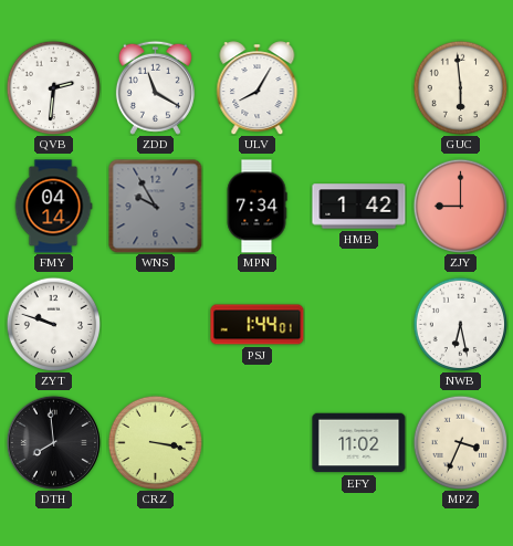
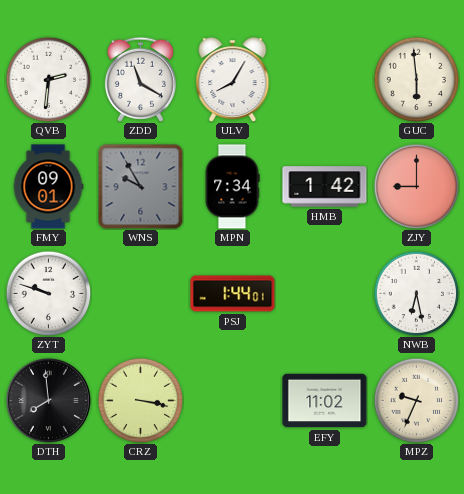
FMY: 04:14 -> 09:01
MPZ: 3:34 -> 9:34
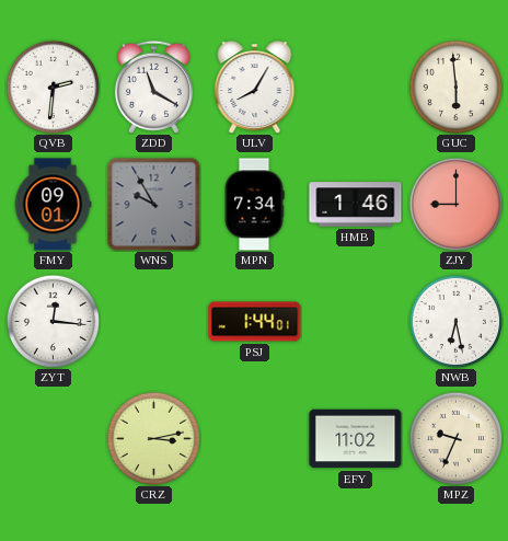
HMB: 1:42 -> 1:46
ZYT: 9:48 -> 12:16
DTH: 7:59 -> none
CRZ: 3:17 -> 3:13
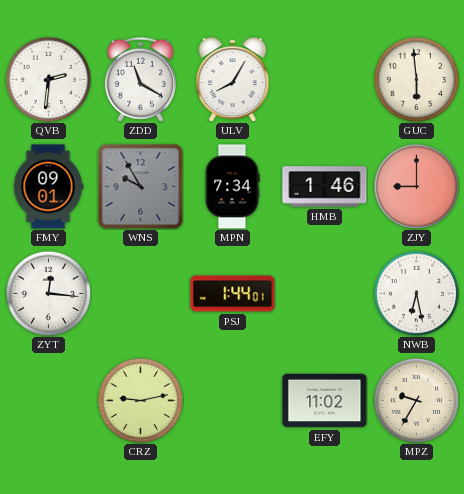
CRZ: 3:13 -> 9:13
MPZ: 9:34 -> 9:35
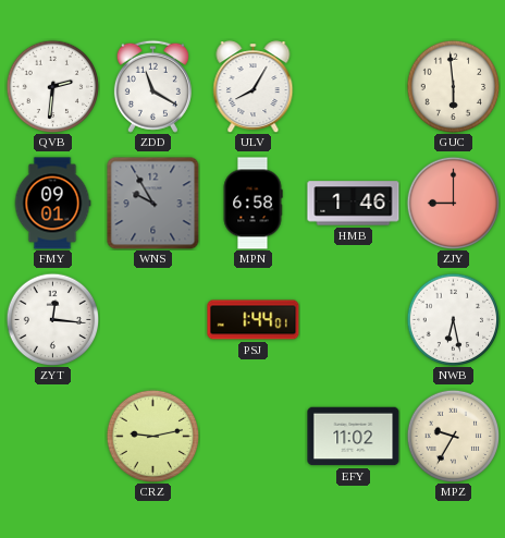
MPN: 7:34 -> 6:58
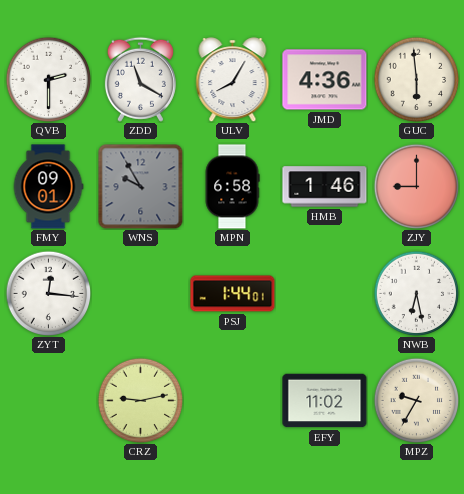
QVB: 2:31 -> 2:30
JMD: none -> 4:36
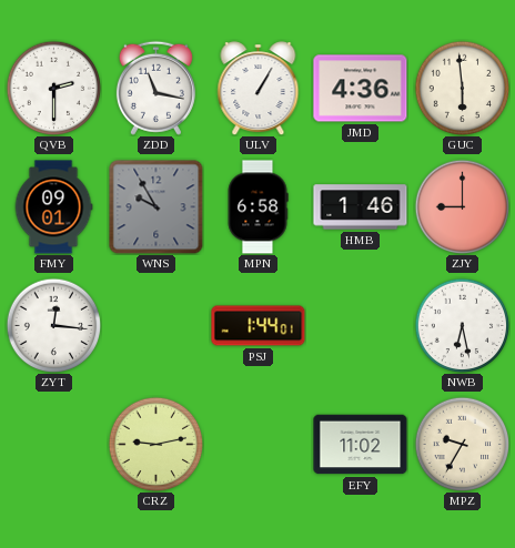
ZDD: 11:20 -> 11:17
ULV: 8:05 -> 1:05
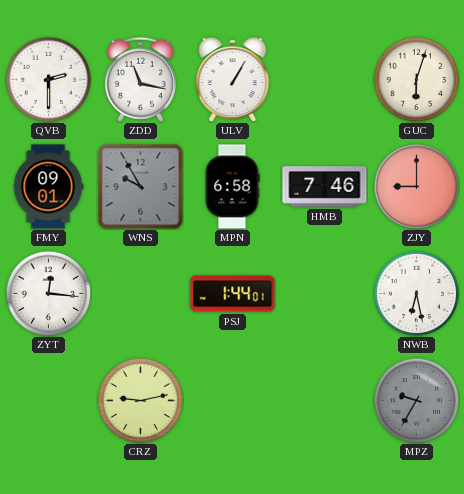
JMD: 4:36 -> none
GUC: 5:59 -> 6:03
HMB: 1:46 -> 7:46
EFY: 11:02 -> none
MPZ dial: cream -> grey
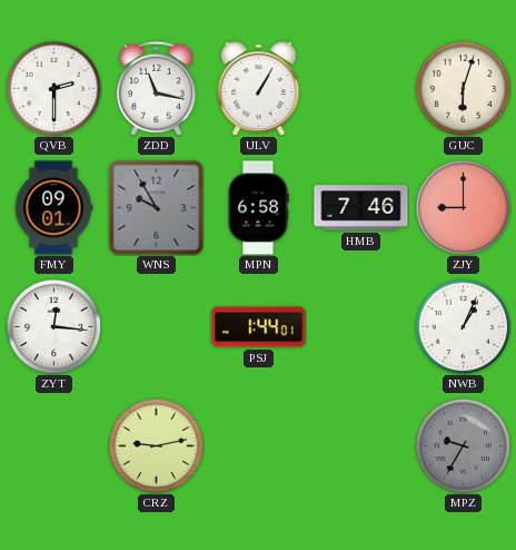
NWB: 6:28 -> 1:04
